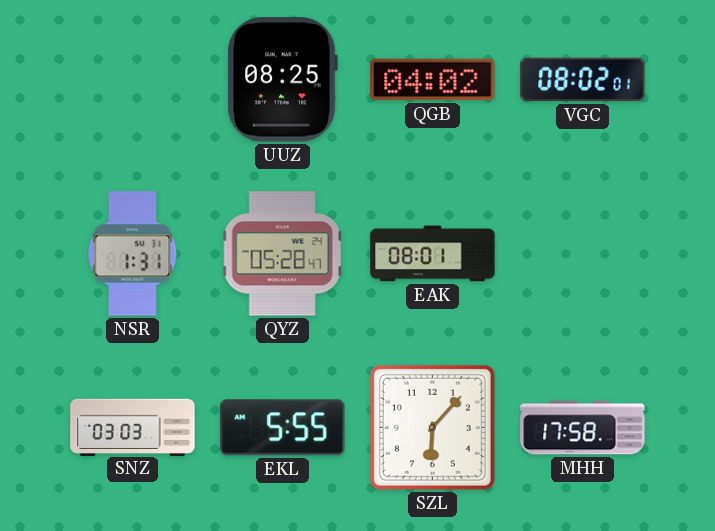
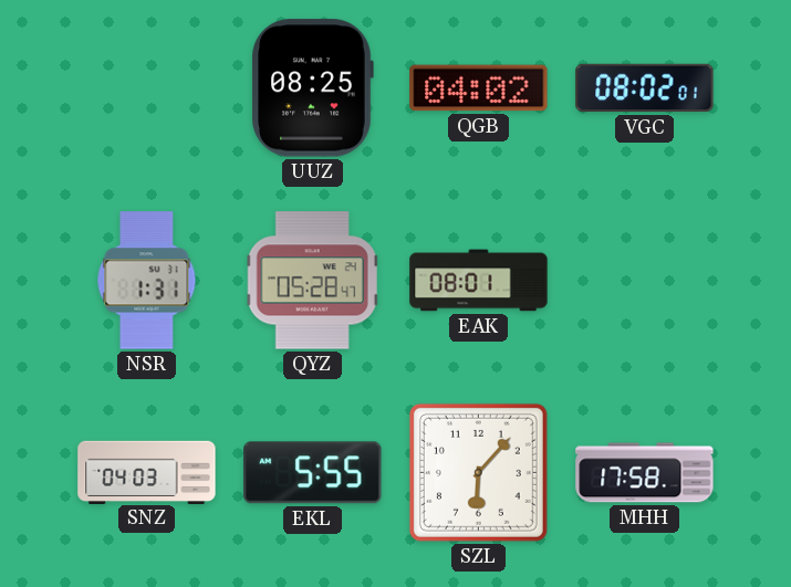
SNZ: 03:03 -> 04:03
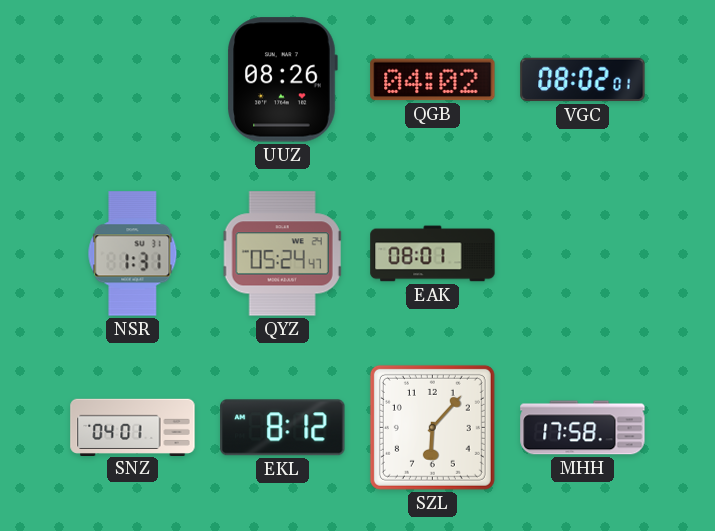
UUZ: 08:25 -> 08:26
QYZ: 05:28 -> 05:24
SNZ: 04:03 -> 04:01
EKL: 5:55 -> 8:12
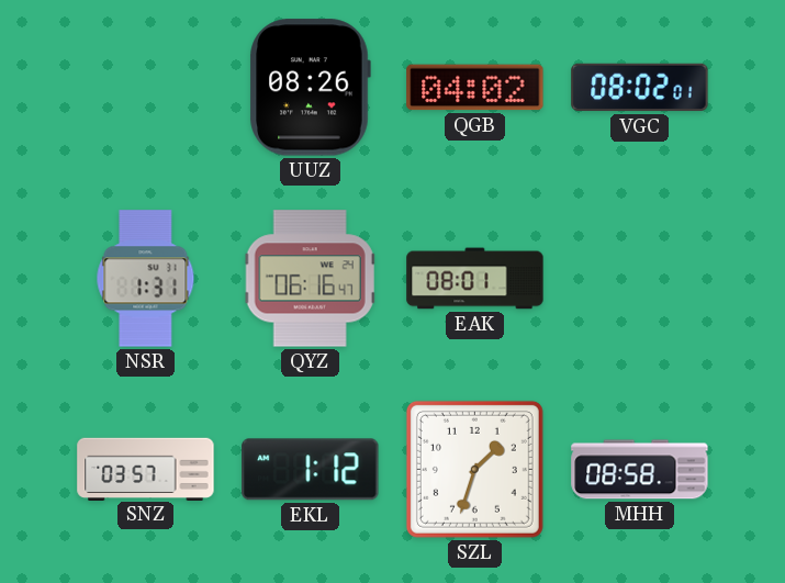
QYZ: 05:24 -> 06:16
SNZ: 04:01 -> 03:57
EKL: 8:12 -> 1:12
SZL: 6:07 -> 1:33
MHH: 17:58 -> 08:58
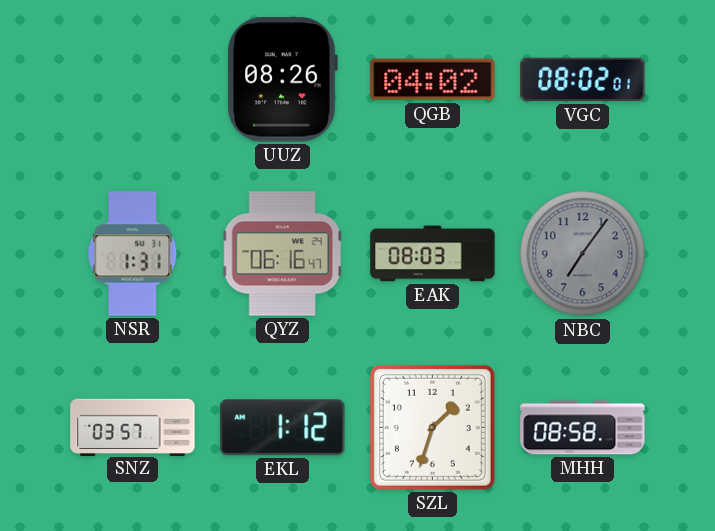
EAK: 08:01 -> 08:03
NBC: none -> 7:06
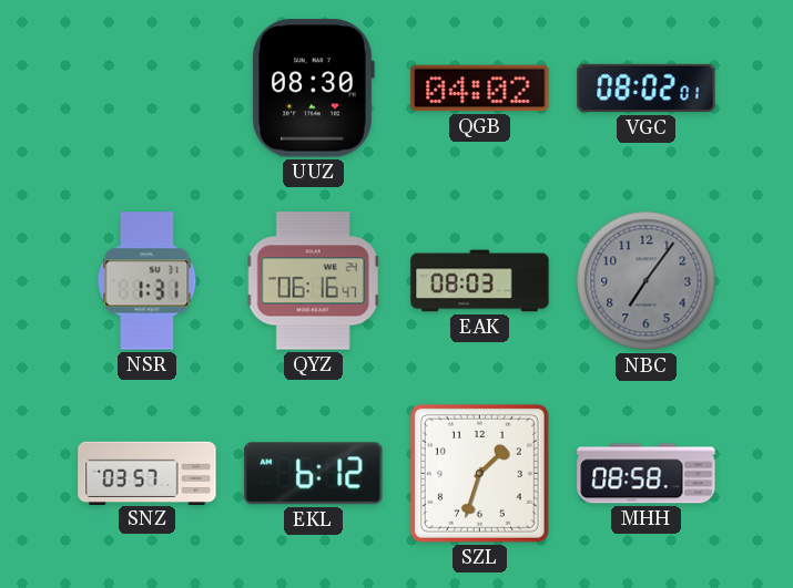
UUZ: 08:26 -> 08:30
EKL: 1:12 -> 6:12
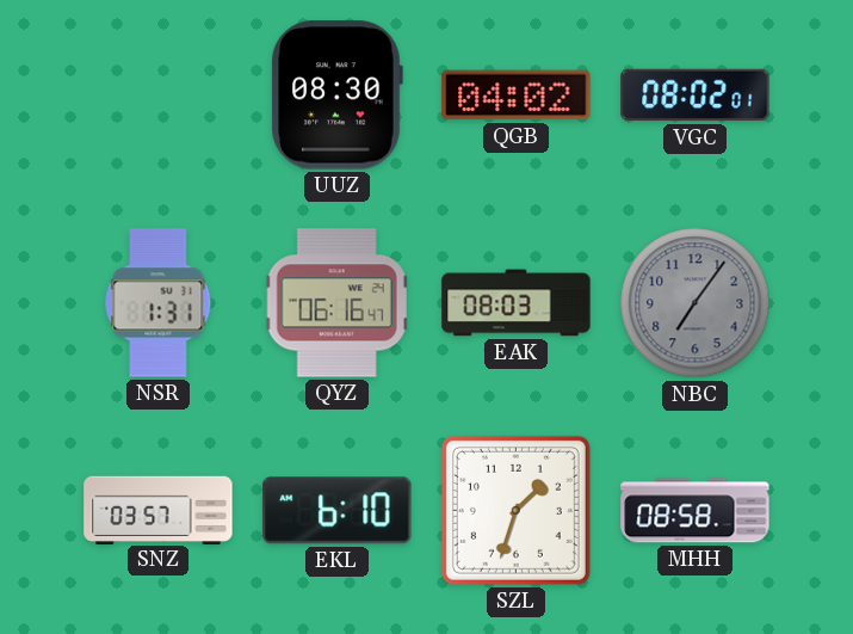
EKL: 6:12 -> 6:10
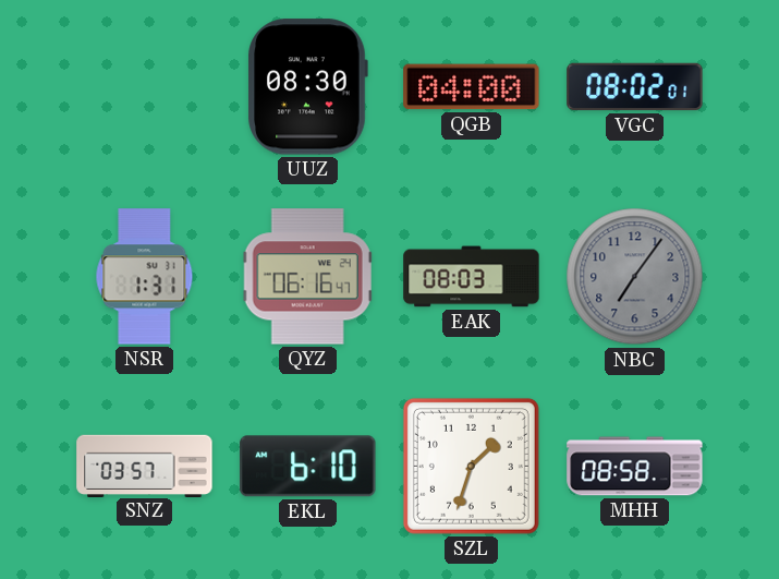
QGB: 04:02 -> 04:00
